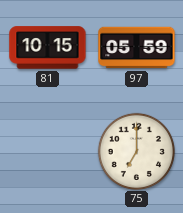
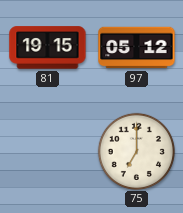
81: 10:15 -> 19:15
97: 05:59 -> 05:12
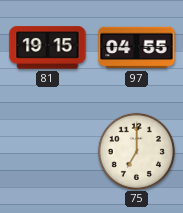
97: 05:12 -> 04:55
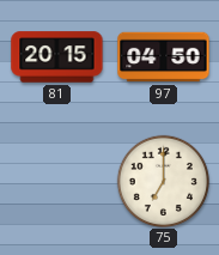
81: 19:15 -> 20:15
97: 04:55 -> 04:50
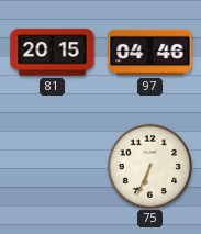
97: 04:50 -> 04:46
75: 7:00 -> 6:34
